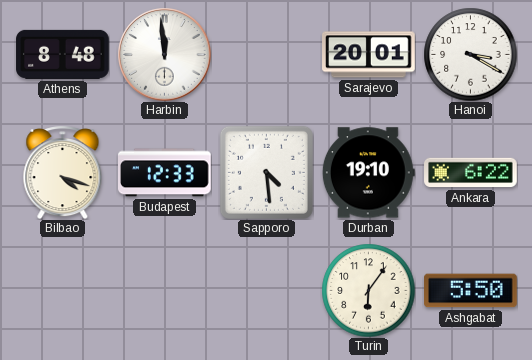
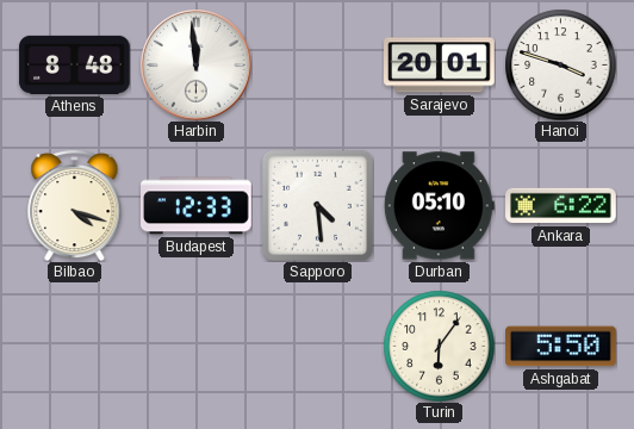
Hanoi: 3:20 -> 3:48
Durban: 19:10 -> 05:10
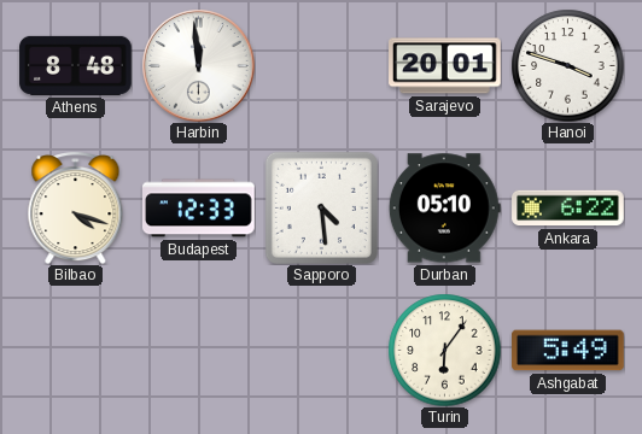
Ashgabat: 5:50 -> 5:49
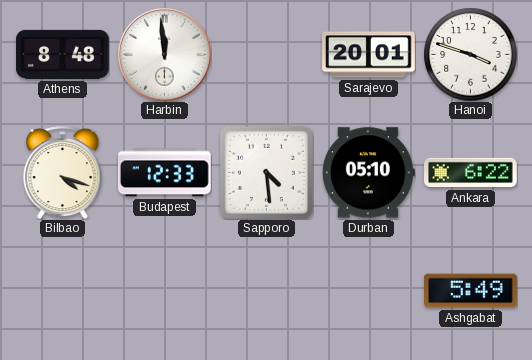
Turin: 6:06 -> none
